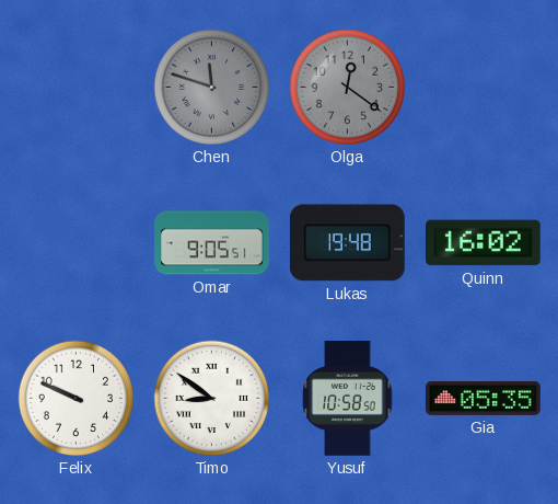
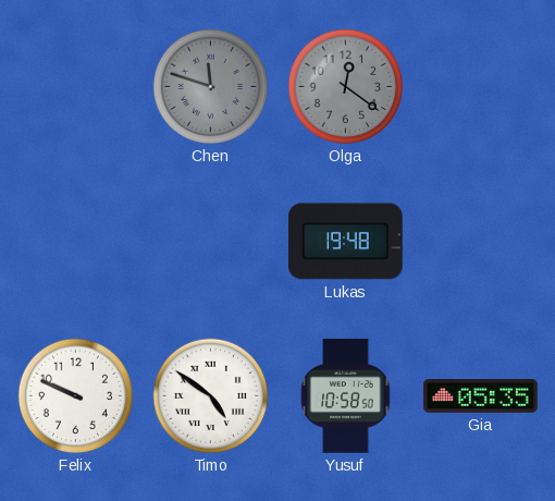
Omar: 9:05 -> none
Quinn: 16:02 -> none
Timo: 8:51 -> 4:51
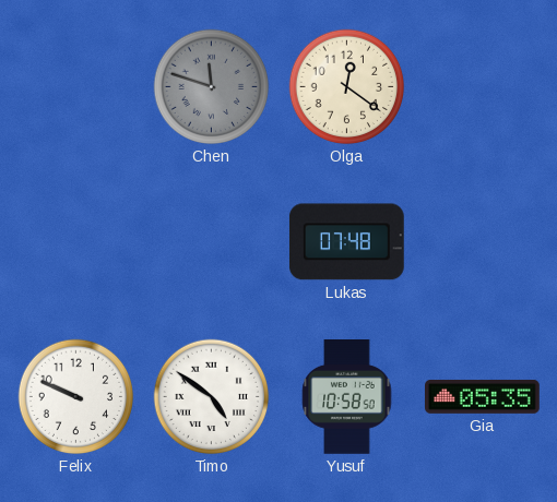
Olga dial: grey -> cream
Lukas: 19:48 -> 07:48
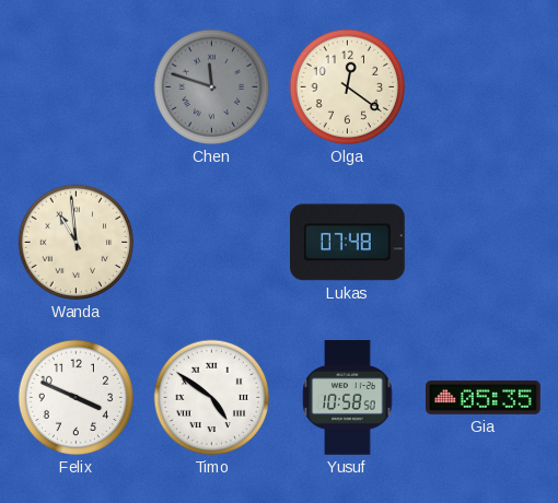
Wanda: none -> 10:59
Felix: 9:49 -> 3:49
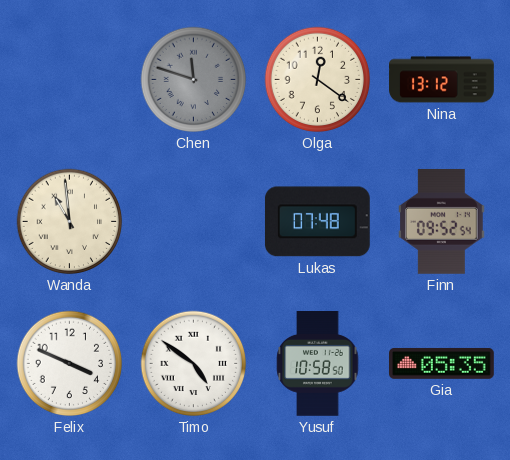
Nina: none -> 13:12
Finn: none -> 09:52
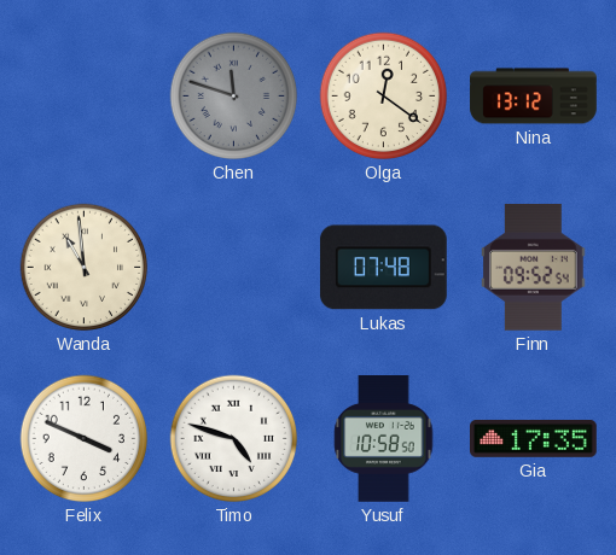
Timo: 4:51 -> 4:48
Gia: 05:35 -> 17:35
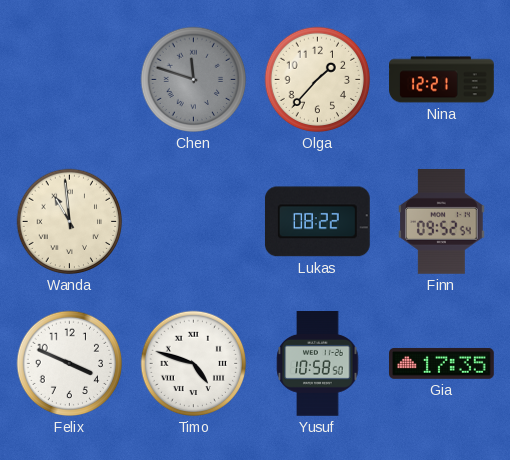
Olga: 12:21 -> 1:37
Nina: 13:12 -> 12:21
Lukas: 07:48 -> 08:22
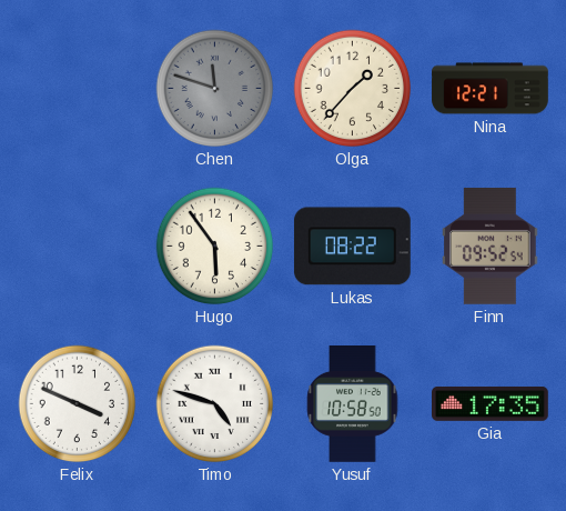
Wanda: 10:59 -> none
Hugo: none -> 5:54
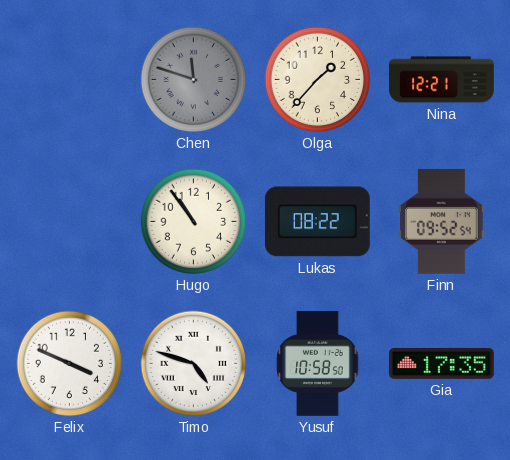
Hugo: 5:54 -> 10:54
